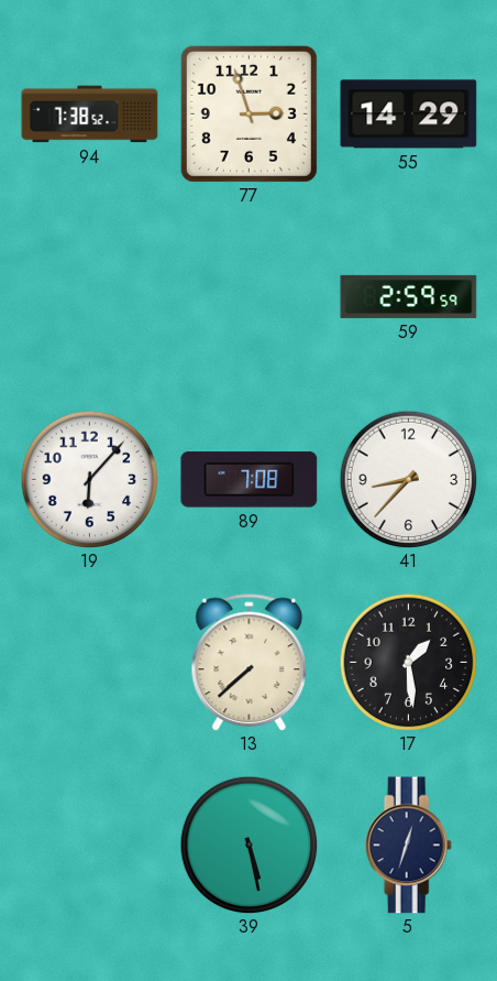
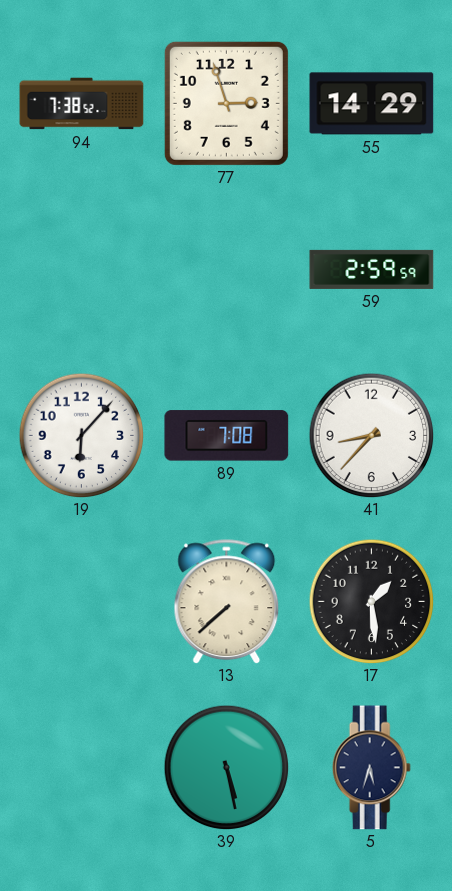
5: 12:33 -> 5:33
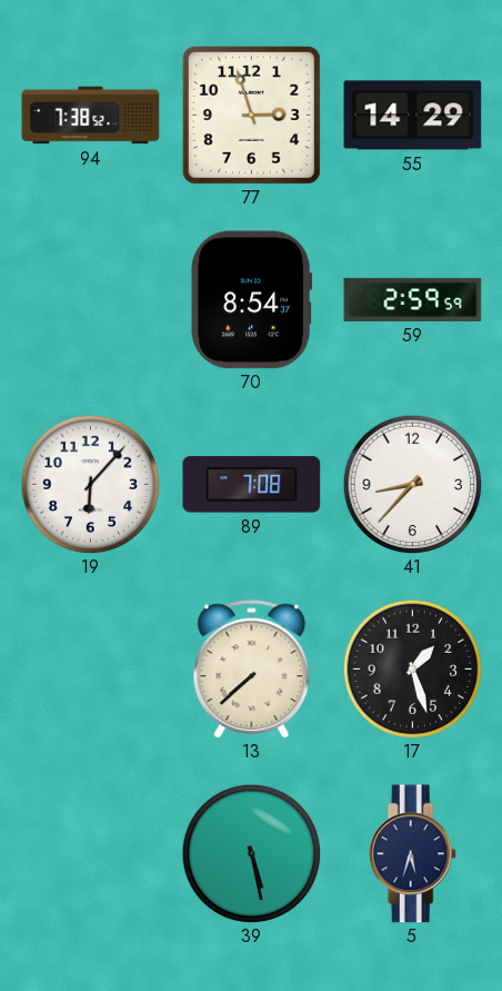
70: none -> 8:54
17: 1:29 -> 1:27
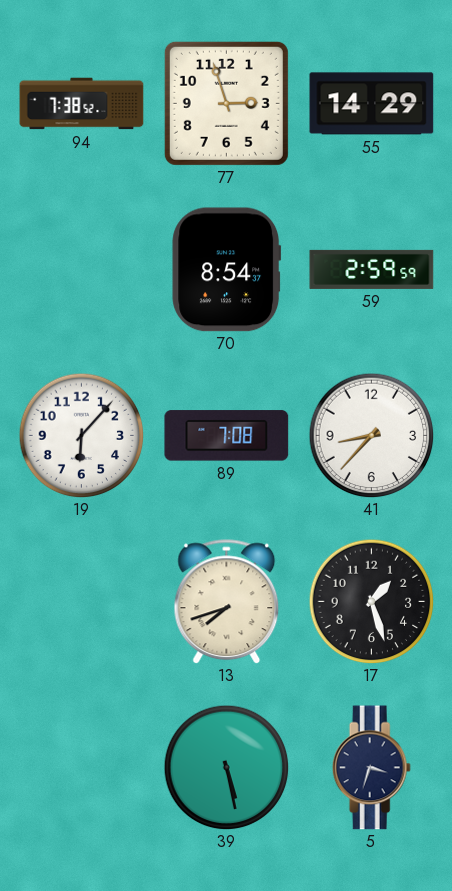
13: 7:38 -> 7:42
5: 5:33 -> 3:33
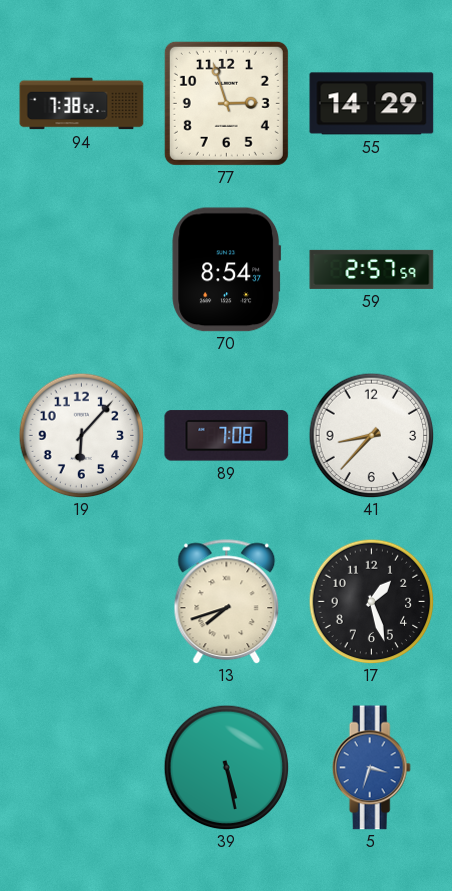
59: 2:59 -> 2:57
5 dial: navy -> blue
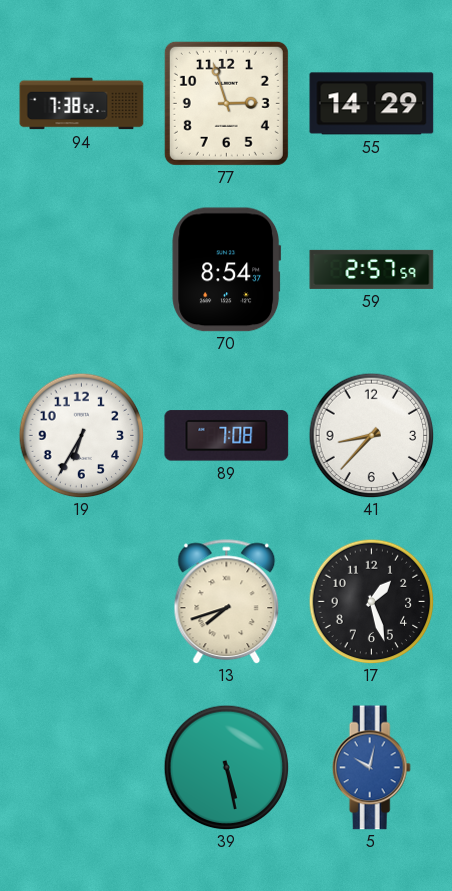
19: 6:07 -> 6:35
5: 3:33 -> 10:02
